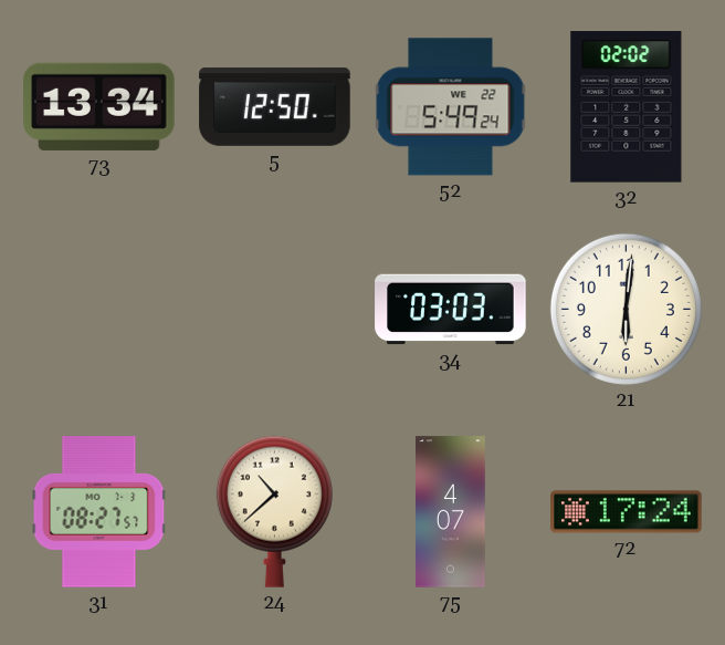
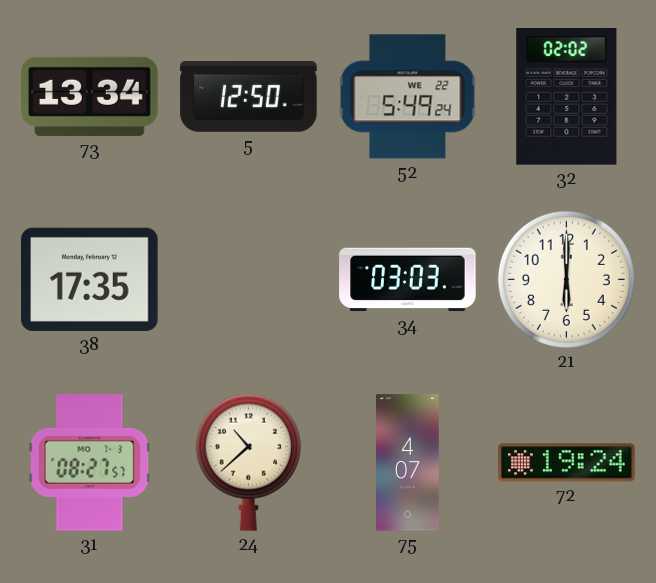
38: none -> 17:35
21: 6:01 -> 6:00
72: 17:24 -> 19:24
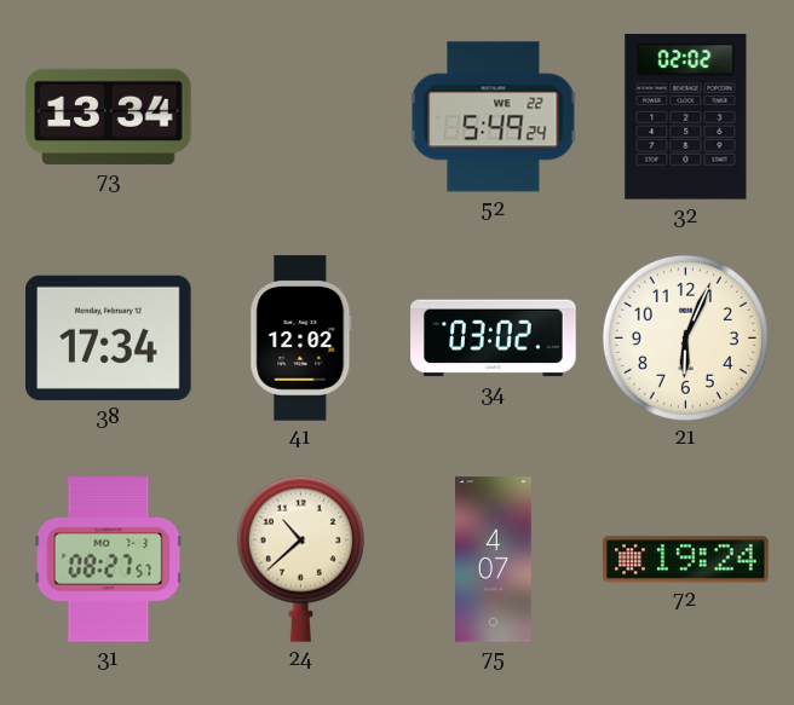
5: 12:50 -> none
38: 17:35 -> 17:34
41: none -> 12:02
34: 03:03 -> 03:02
21: 6:00 -> 6:04
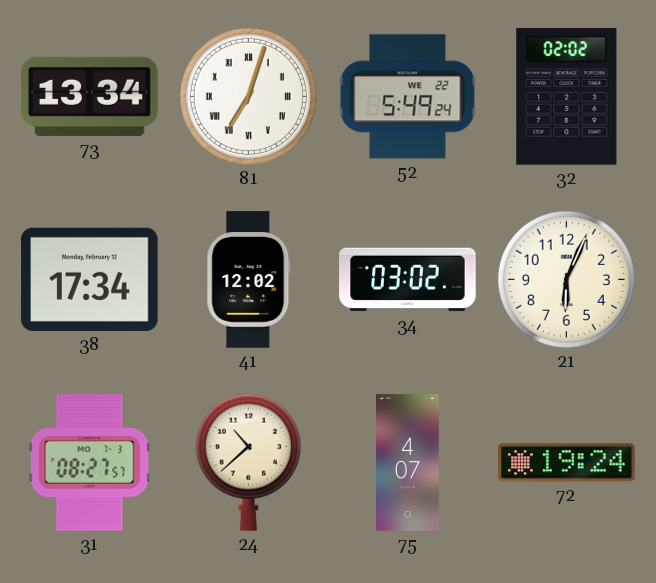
81: none -> 7:03
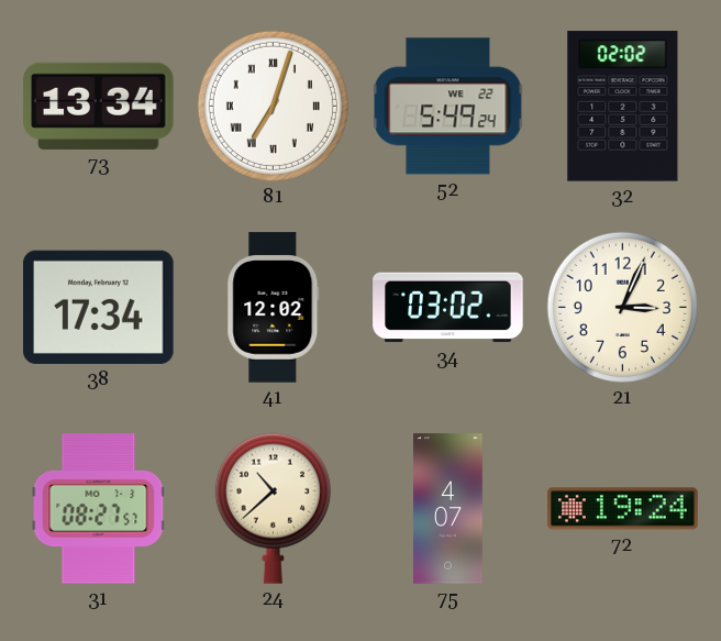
21: 6:04 -> 3:04
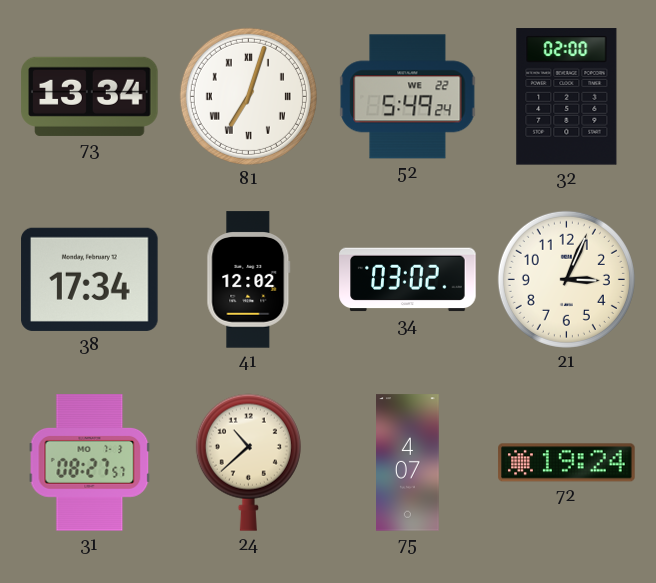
32: 02:02 -> 02:00
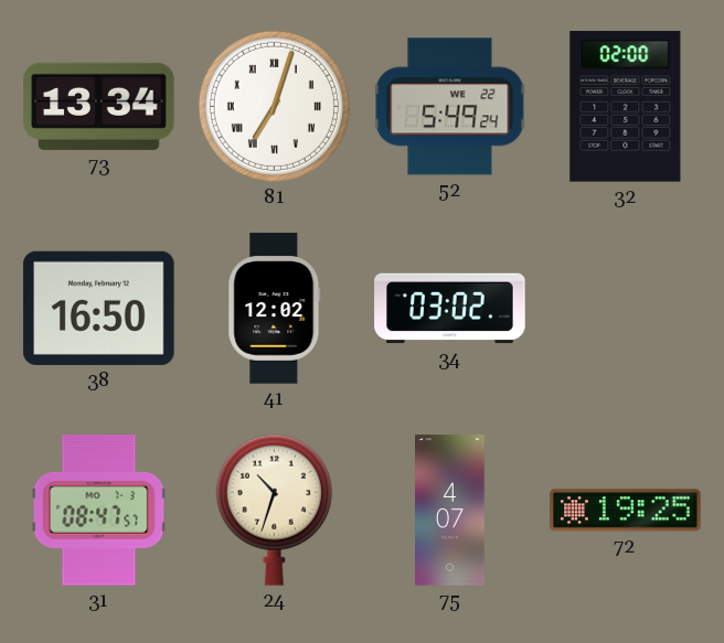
38: 17:34 -> 16:50
21: 3:04 -> none
31: 08:27 -> 08:47
24: 10:38 -> 10:33
72: 19:24 -> 19:25
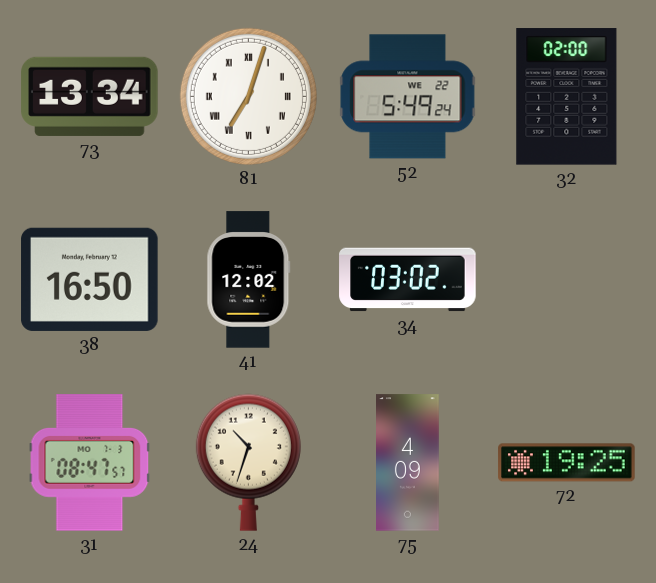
75: 4:07 -> 4:09
